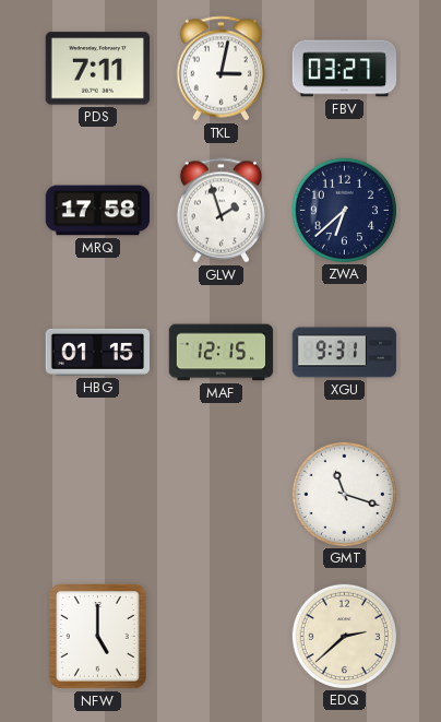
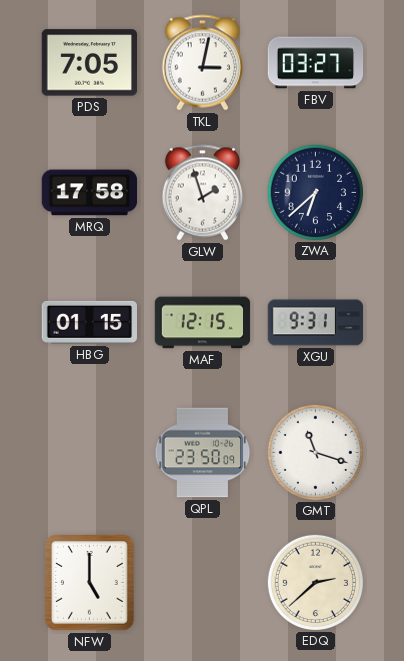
PDS: 7:11 -> 7:05
QPL: none -> 23:50
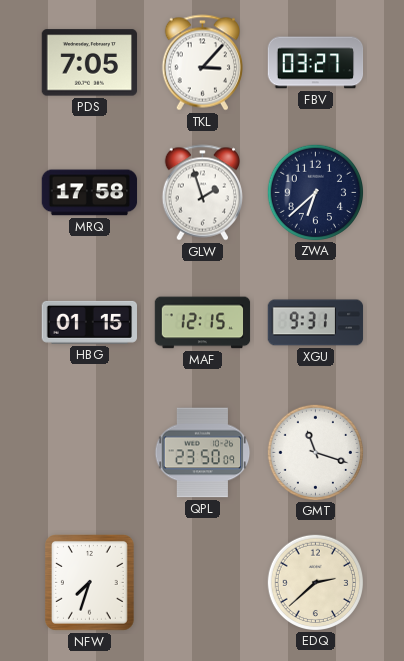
TKL: 3:02 -> 3:07
NFW: 5:00 -> 7:33
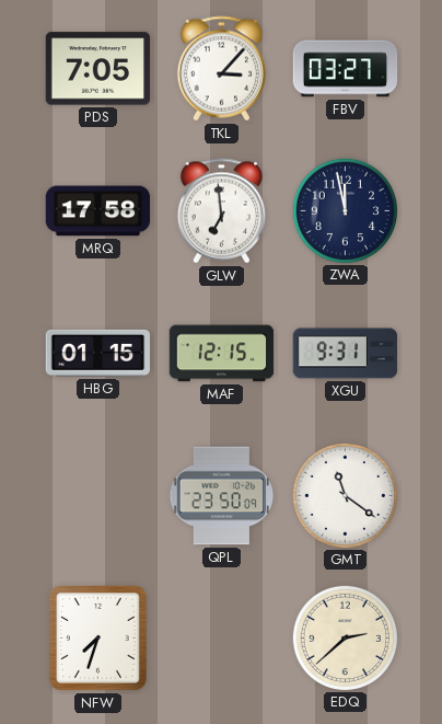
GLW: 1:57 -> 6:59
ZWA: 6:38 -> 11:58
GMT: 11:18 -> 11:21
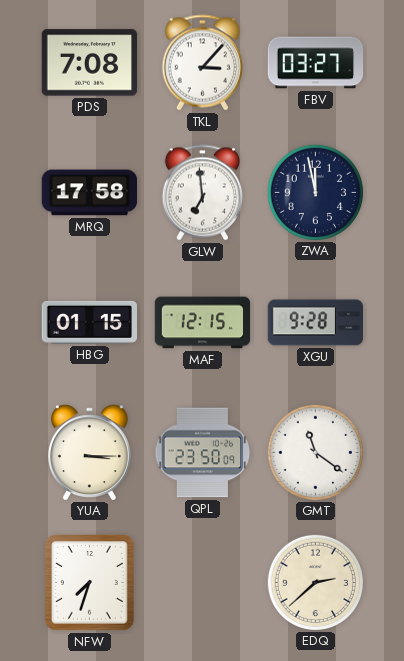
PDS: 7:05 -> 7:08
XGU: 9:31 -> 9:28
YUA: none -> 3:15
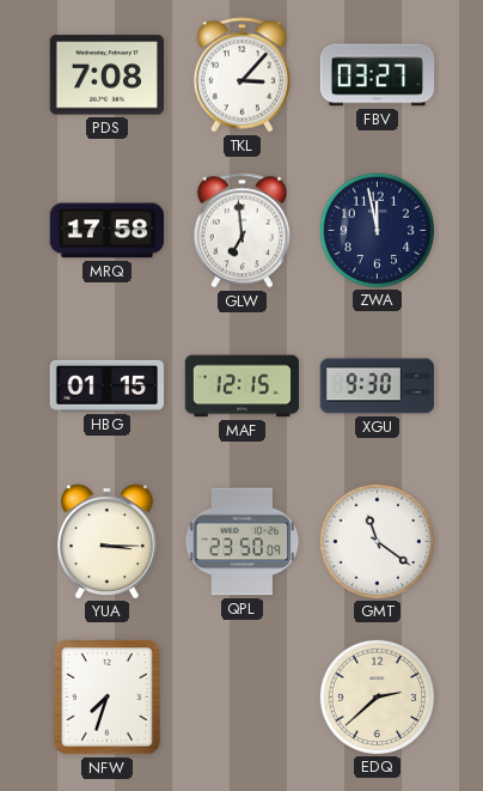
XGU: 9:28 -> 9:30
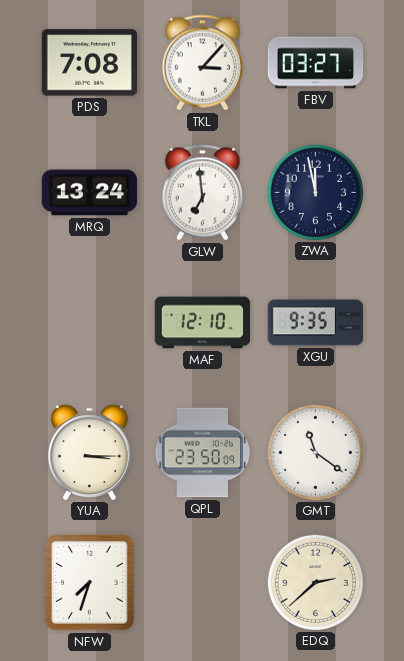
MRQ: 17:58 -> 13:24
HBG: 01:15 -> none
MAF: 12:15 -> 12:10
XGU: 9:30 -> 9:35
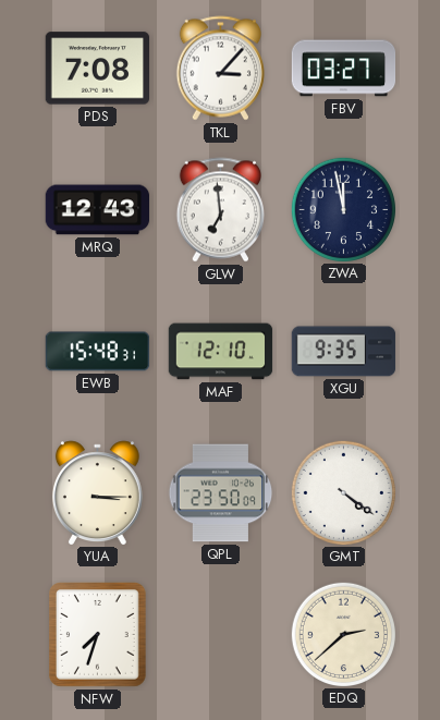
MRQ: 13:24 -> 12:43
EWB: none -> 15:48
GMT: 11:21 -> 4:21
